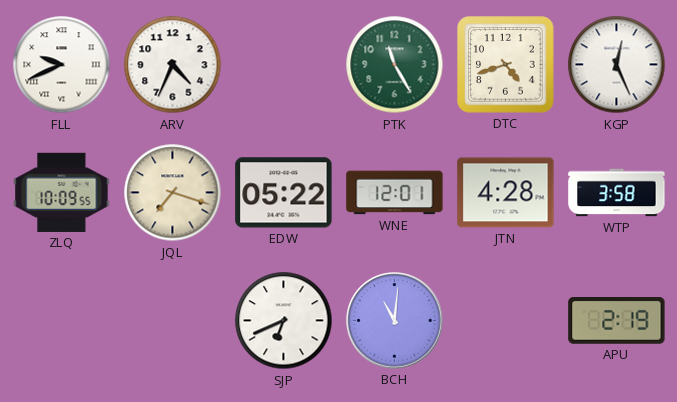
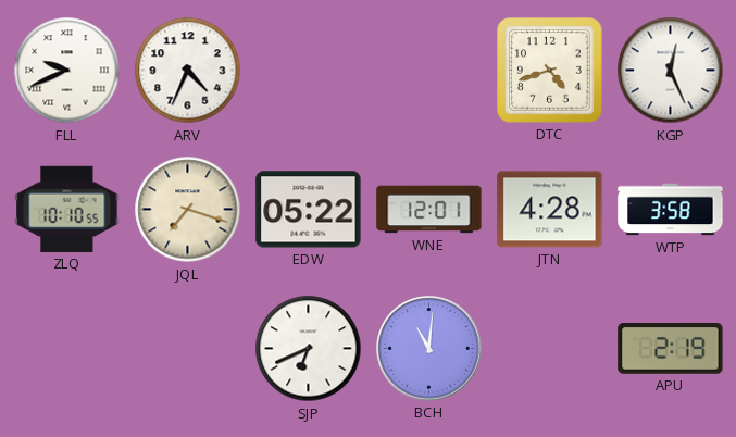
PTK: 11:25 -> none
ZLQ: 10:09 -> 10:10
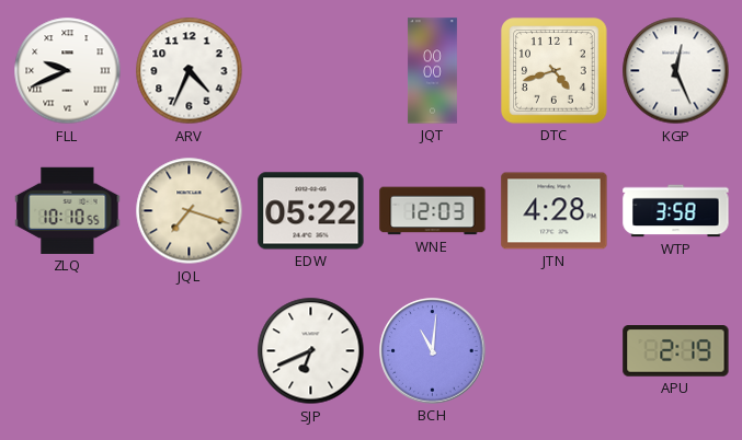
JQT: none -> 00:00
WNE: 12:01 -> 12:03
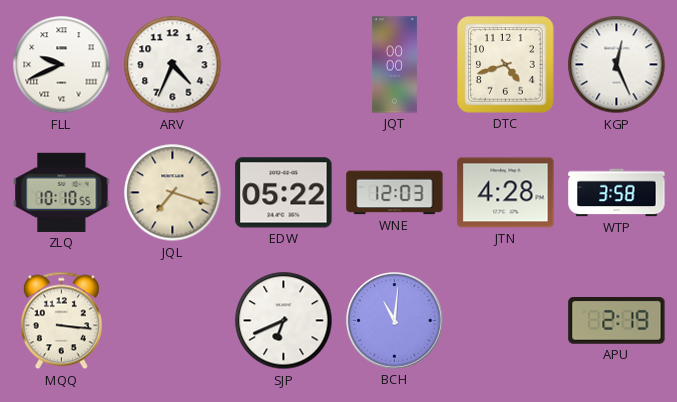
MQQ: none -> 3:16
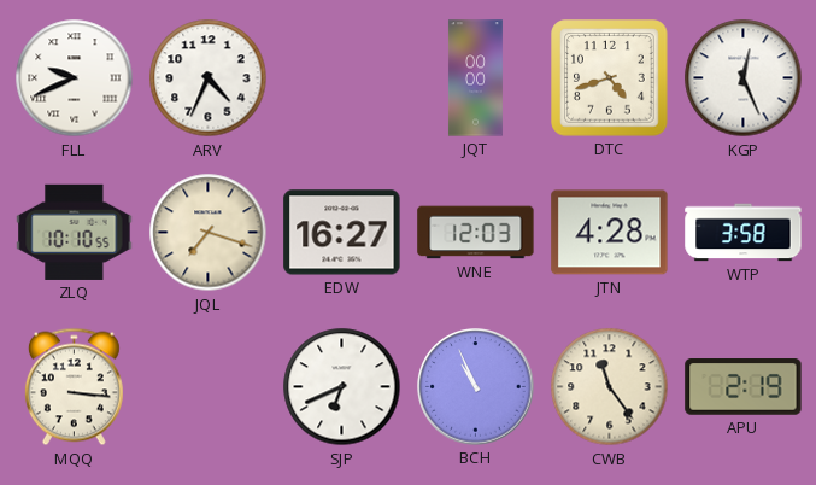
EDW: 05:22 -> 16:27
BCH: 11:01 -> 10:56
CWB: none -> 11:24
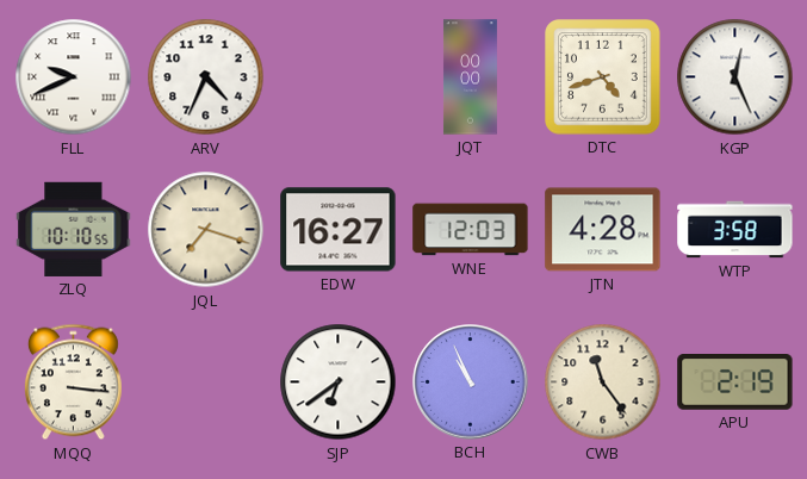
SJP: 6:41 -> 6:39
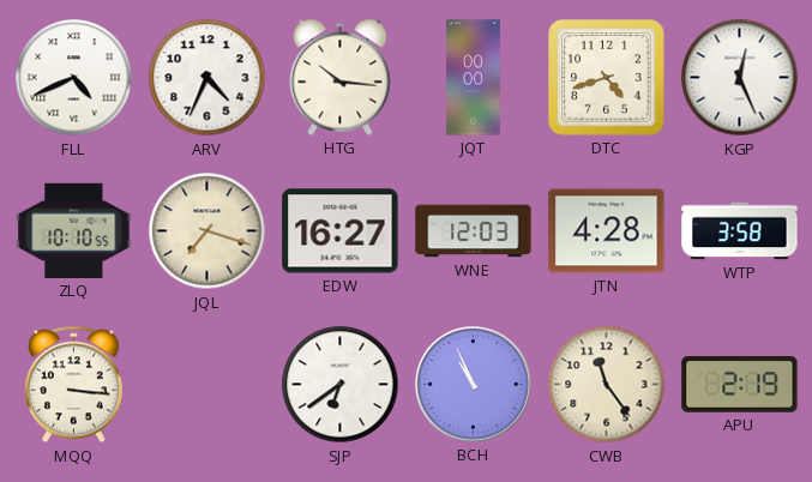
FLL: 9:41 -> 4:41
HTG: none -> 10:16
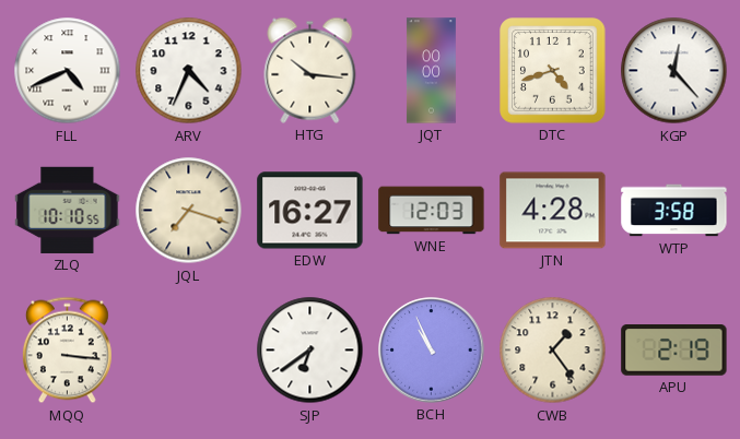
KGP: 12:26 -> 12:23
CWB: 11:24 -> 1:24
